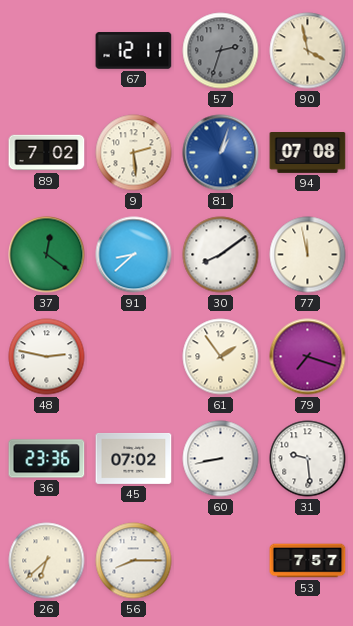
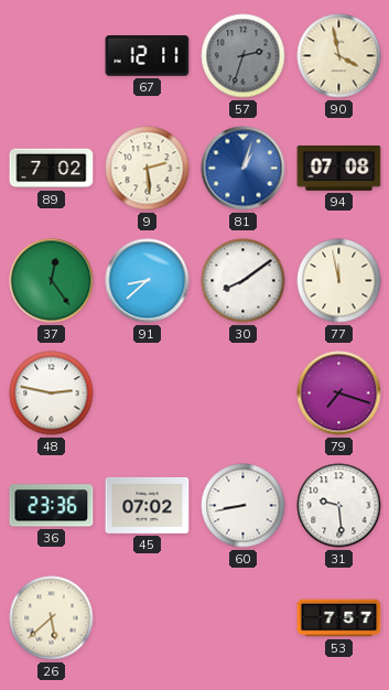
37: 12:21 -> 12:24
61: 1:54 -> none
26: 6:38 -> 5:38
56: 8:15 -> none
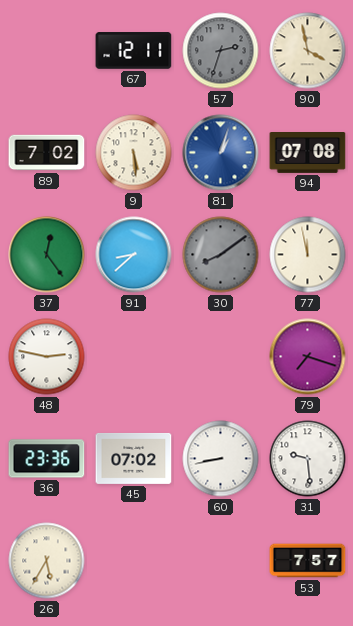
9: 2:29 -> 5:29
30 dial: white -> grey
26: 5:38 -> 5:35
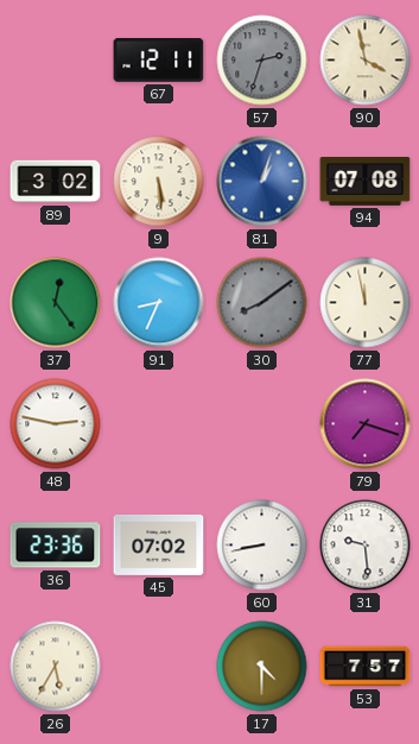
89: 7:02 -> 3:02
91: 8:38 -> 8:34
17: none -> 4:30
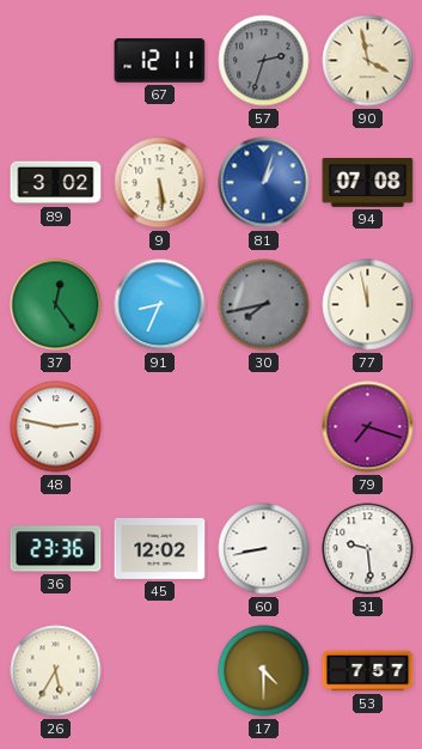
30: 8:09 -> 7:43
45: 07:02 -> 12:02
